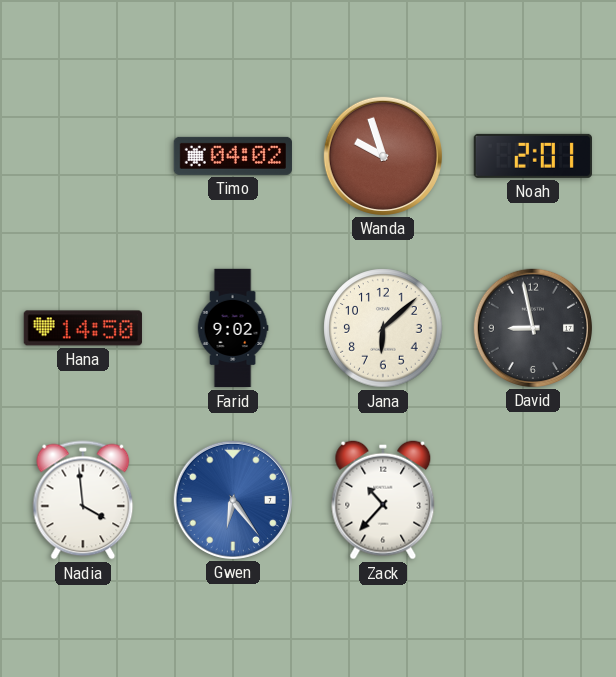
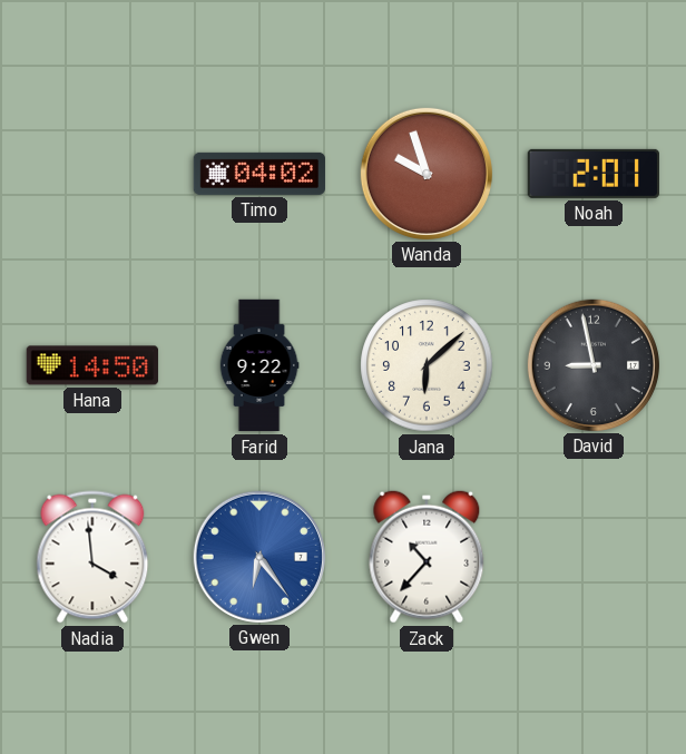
Farid: 9:02 -> 9:22
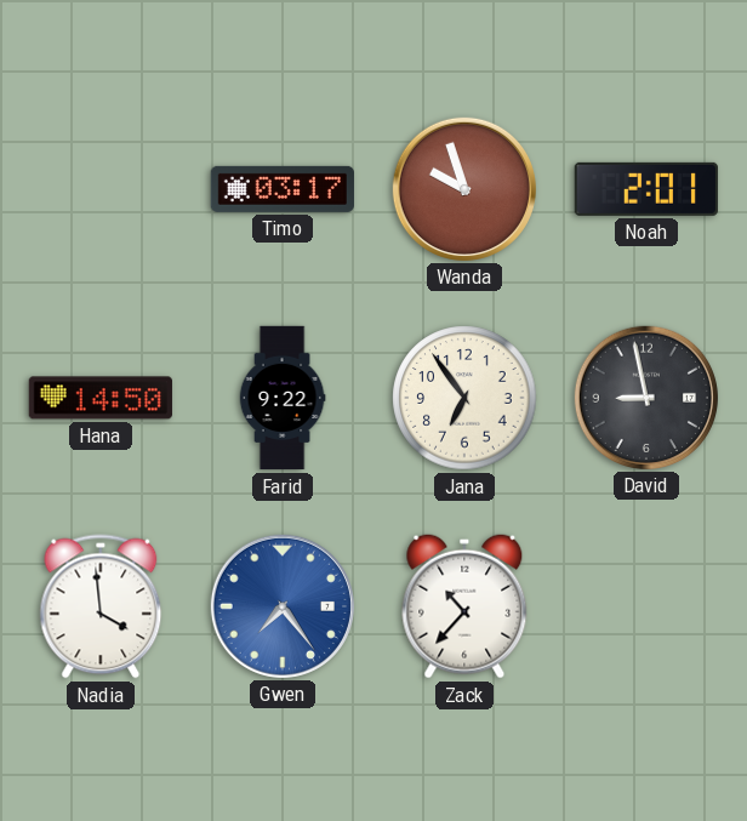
Timo: 04:02 -> 03:17
Jana: 6:08 -> 6:54
Gwen: 6:24 -> 7:24
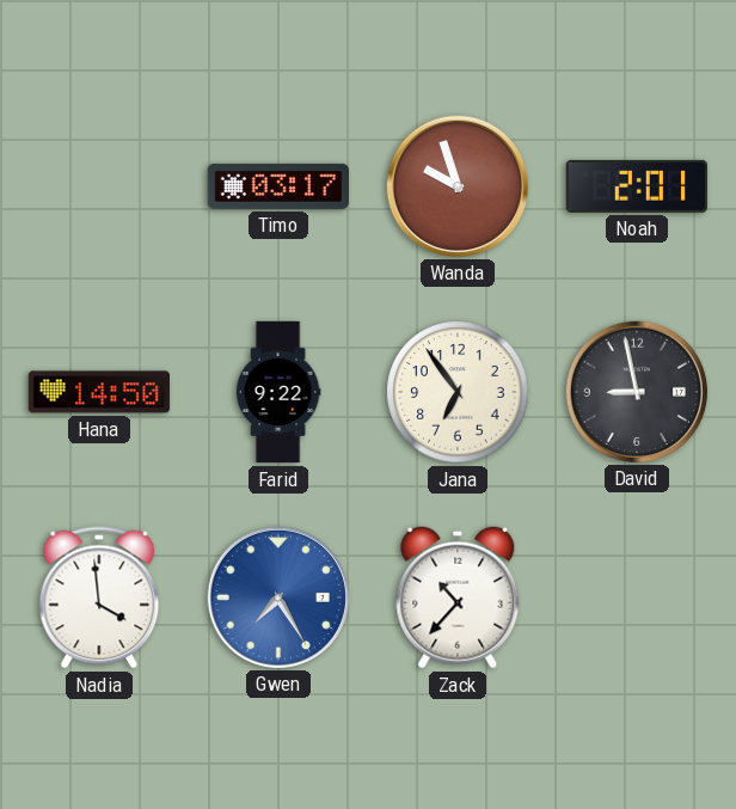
Gwen: 7:24 -> 7:25
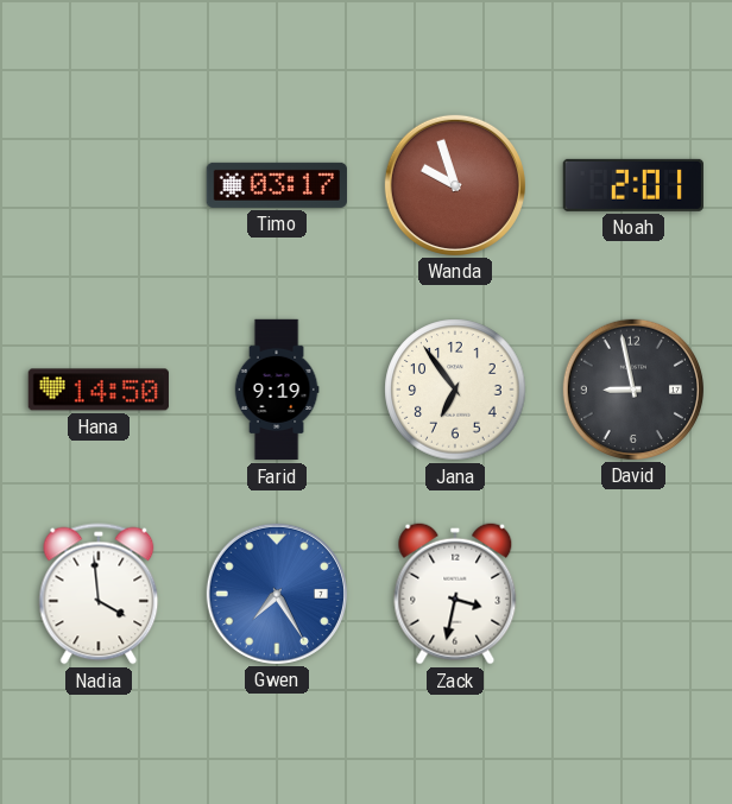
Farid: 9:22 -> 9:19
Zack: 10:37 -> 3:32
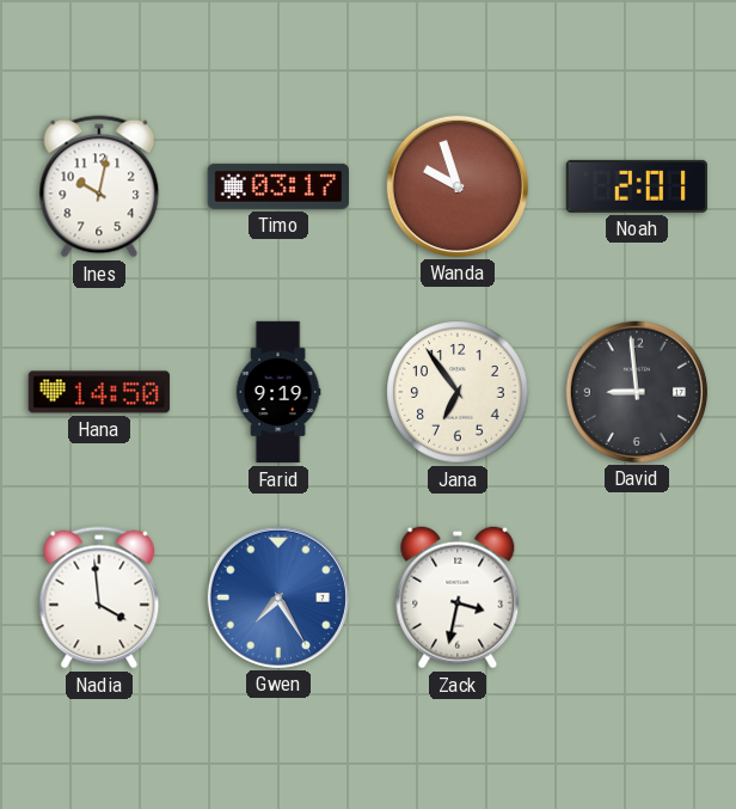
Ines: none -> 10:02
David: 8:58 -> 8:59
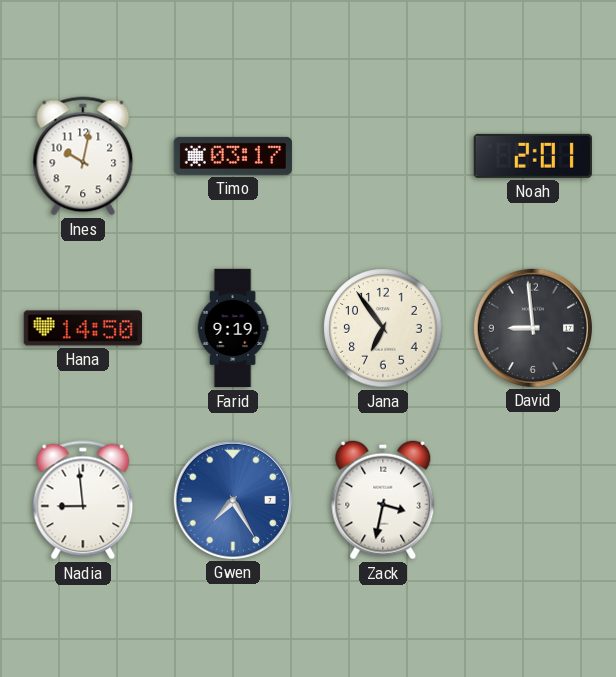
Wanda: 9:57 -> none
Nadia: 3:59 -> 8:59
